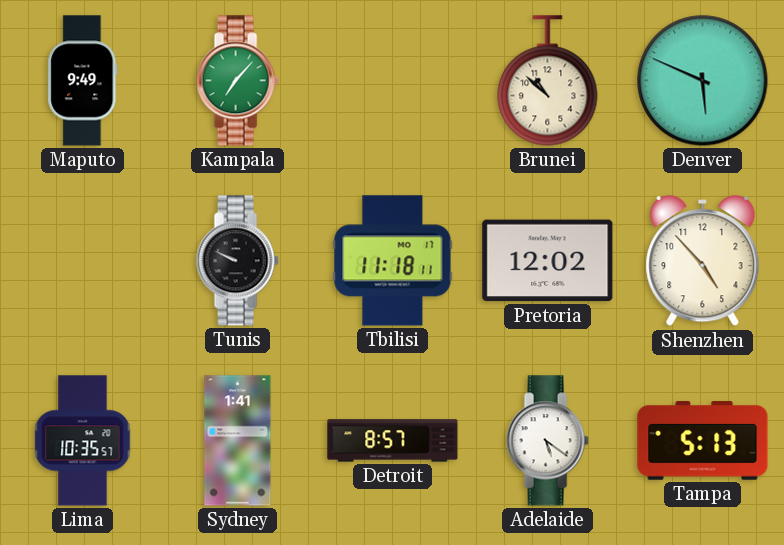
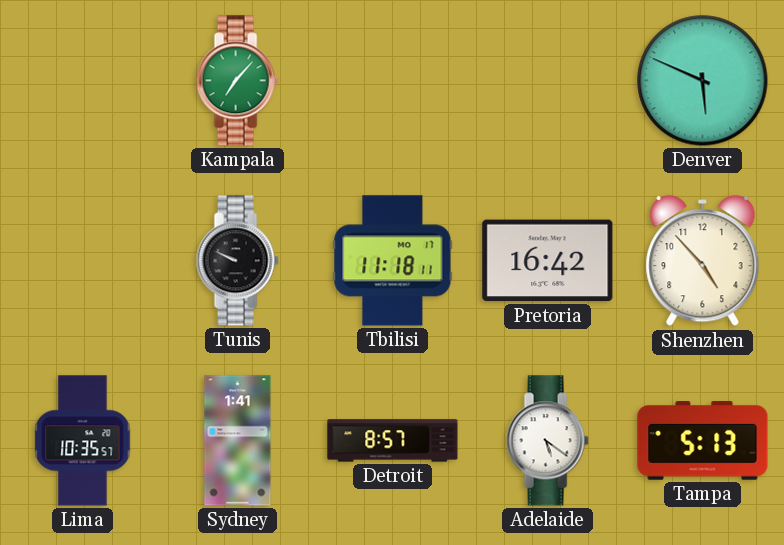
Maputo: 9:49 -> none
Brunei: 10:52 -> none
Pretoria: 12:02 -> 16:42
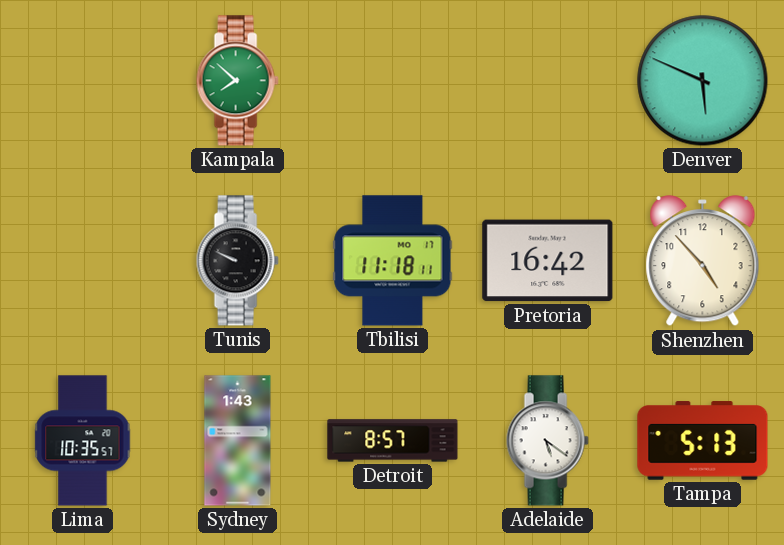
Kampala: 7:07 -> 7:52
Sydney: 1:41 -> 1:43
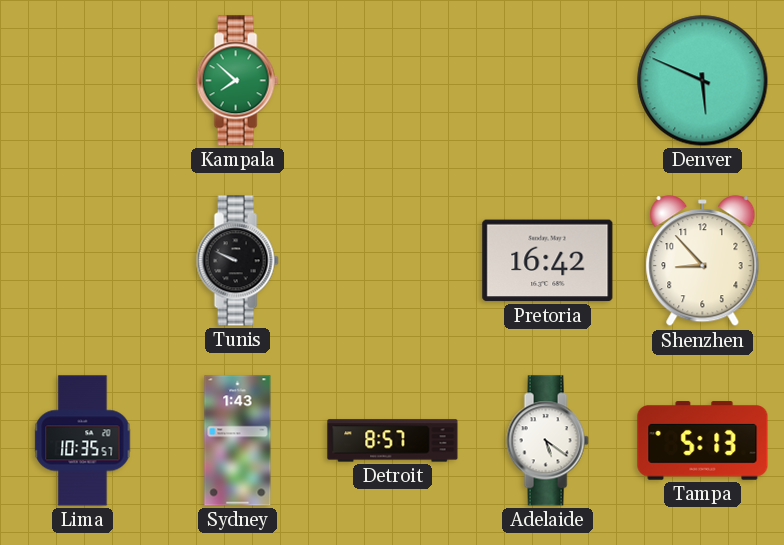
Tbilisi: 11:18 -> none
Shenzhen: 4:53 -> 8:53
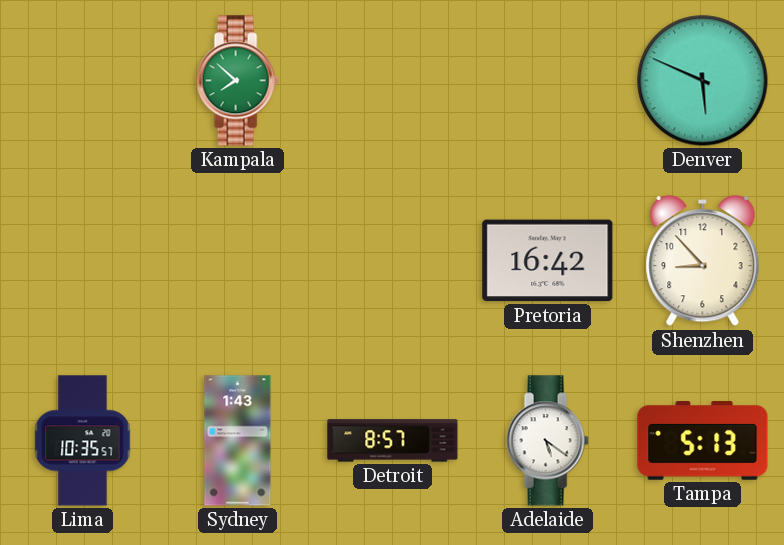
Tunis: 9:49 -> none
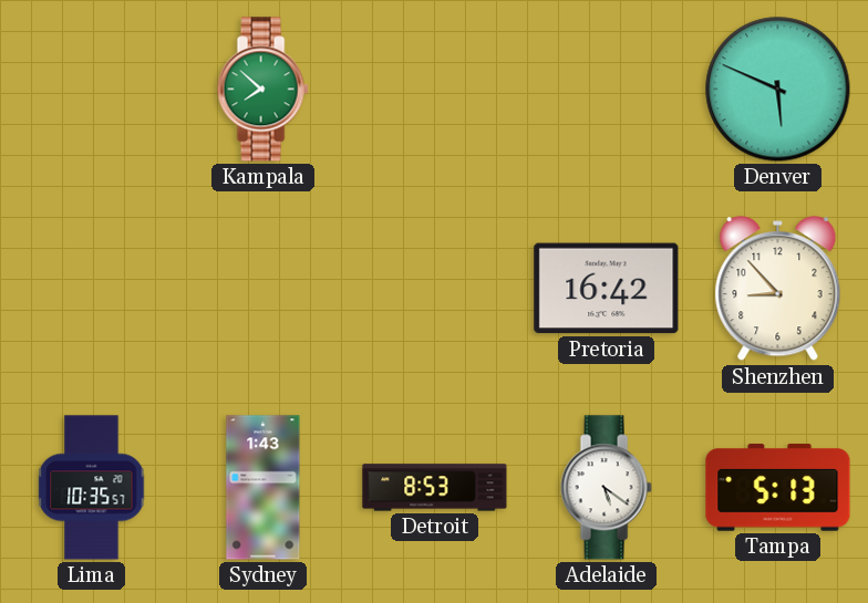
Detroit: 8:57 -> 8:53
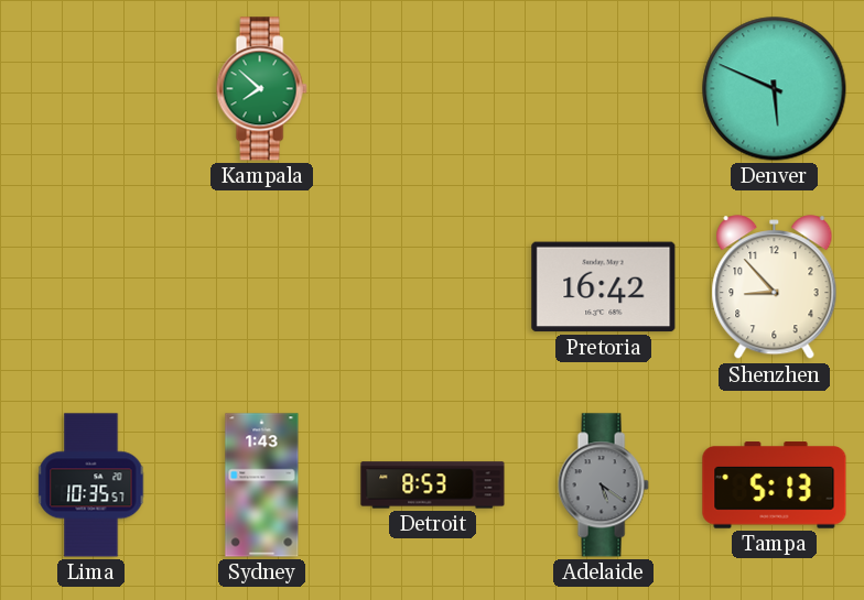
Adelaide dial: white -> grey
